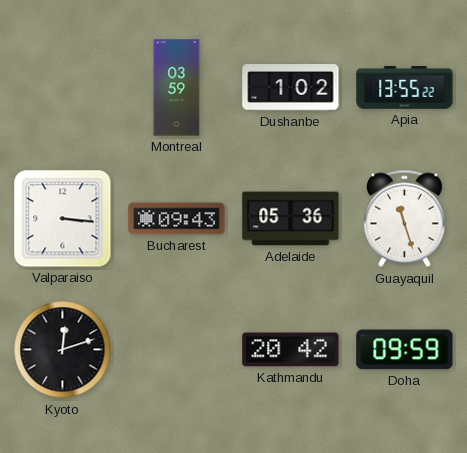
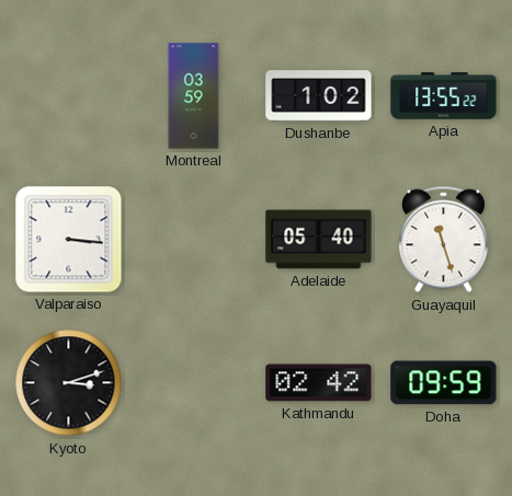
Bucharest: 09:43 -> none
Adelaide: 05:36 -> 05:40
Kyoto: 12:12 -> 3:12
Kathmandu: 20:42 -> 02:42
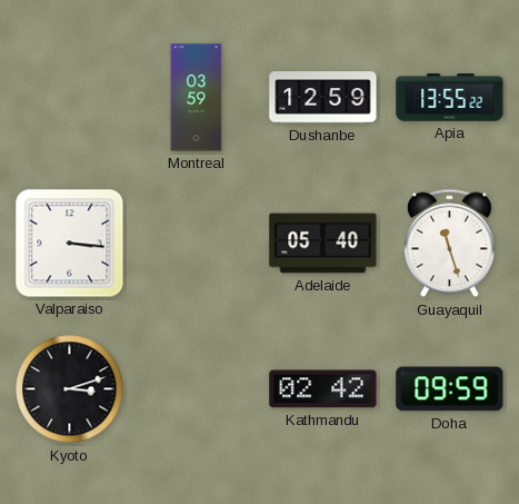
Dushanbe: 1:02 -> 12:59
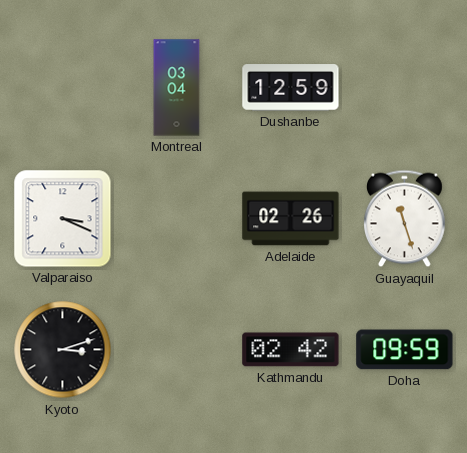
Montreal: 03:59 -> 03:04
Apia: 13:55 -> none
Valparaiso: 3:16 -> 3:19
Adelaide: 05:40 -> 02:26
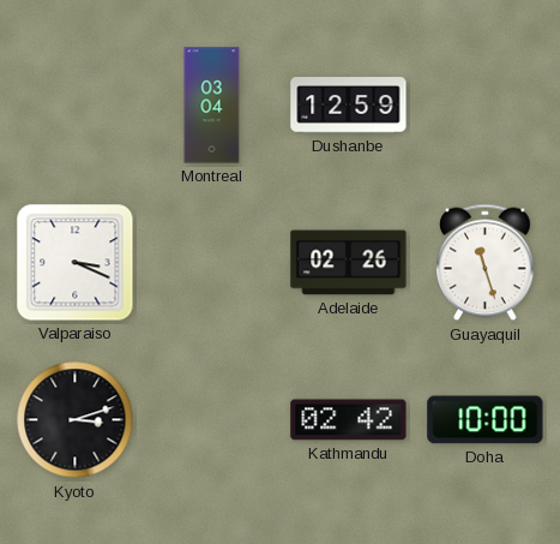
Doha: 09:59 -> 10:00
